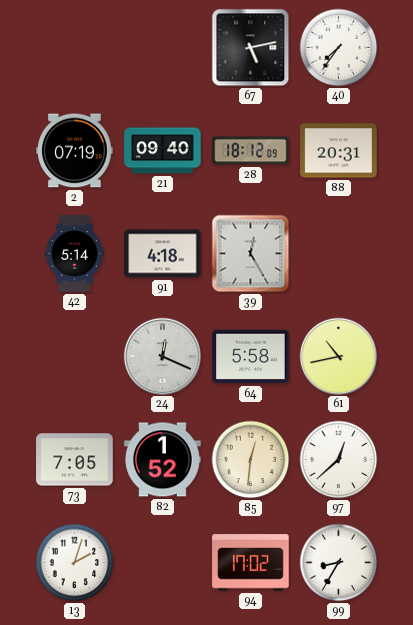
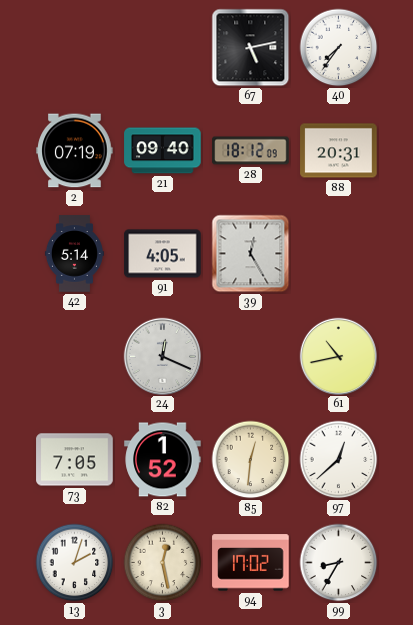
91: 4:18 -> 4:05
64: 5:58 -> none
3: none -> 12:28
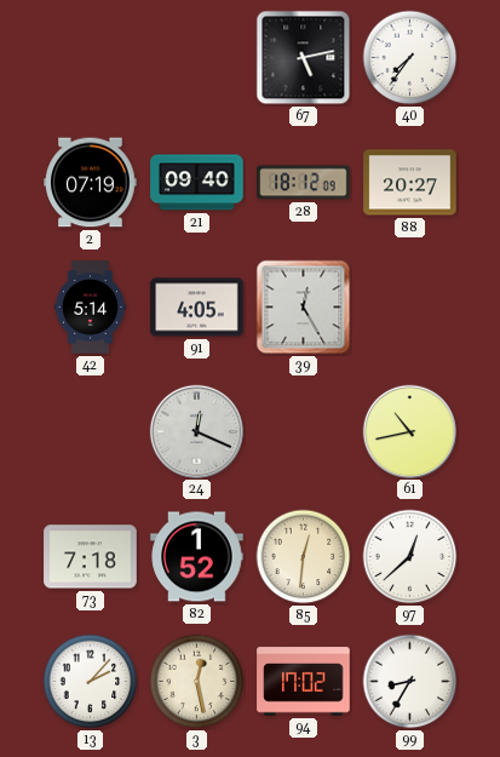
88: 20:31 -> 20:27
73: 7:05 -> 7:18
13: 2:03 -> 2:07
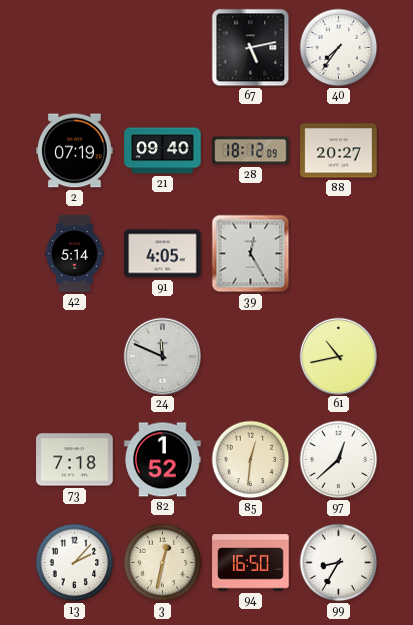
24: 12:19 -> 11:49
3: 12:28 -> 12:32
94: 17:02 -> 16:50
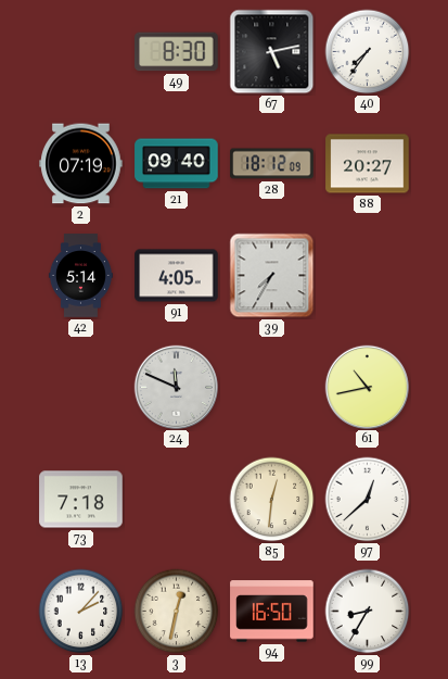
49: none -> 8:30
39: 12:25 -> 7:35
82: 1:52 -> none
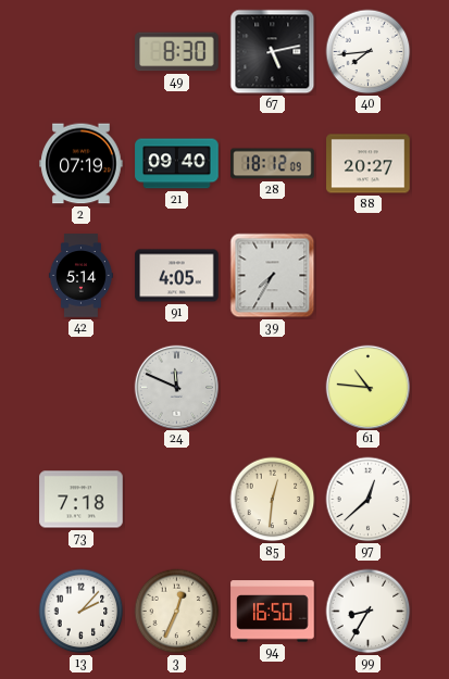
40: 7:36 -> 7:44
61: 10:43 -> 10:46
3: 12:32 -> 12:34
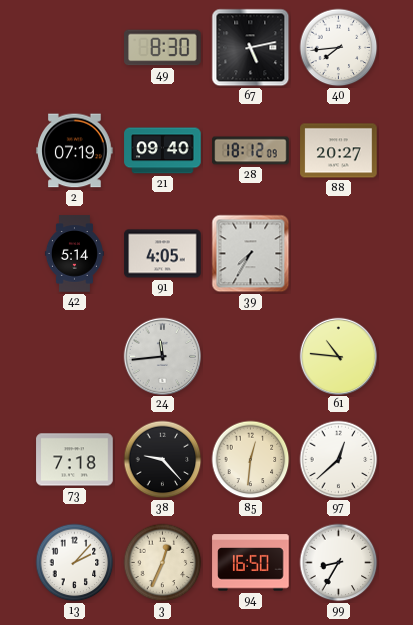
24: 11:49 -> 11:44
38: none -> 9:23
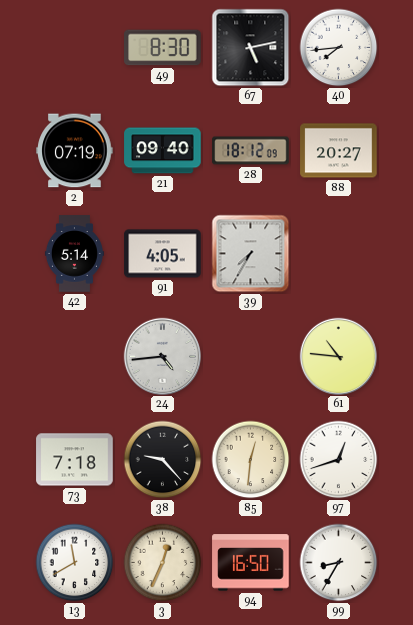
24: 11:44 -> 4:44
97: 12:38 -> 12:42
13: 2:07 -> 11:40
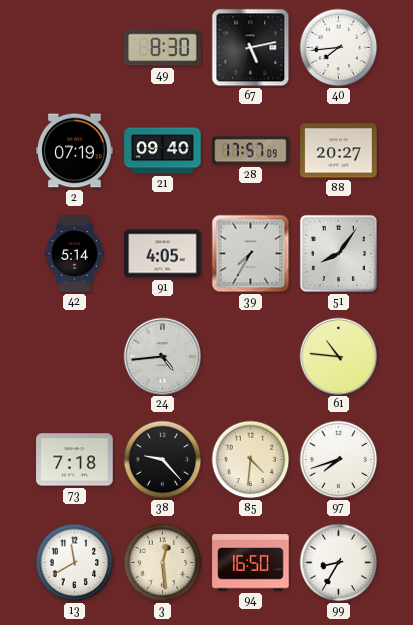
28: 18:12 -> 17:57
51: none -> 8:06
85: 12:31 -> 4:31
97: 12:42 -> 7:42
3: 12:34 -> 12:29
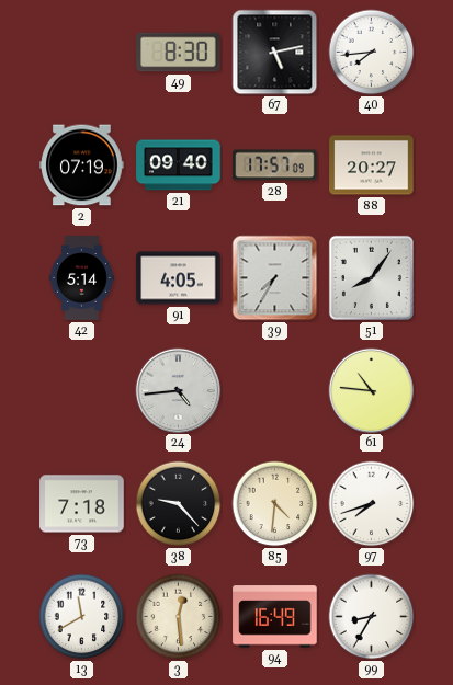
94: 16:50 -> 16:49
